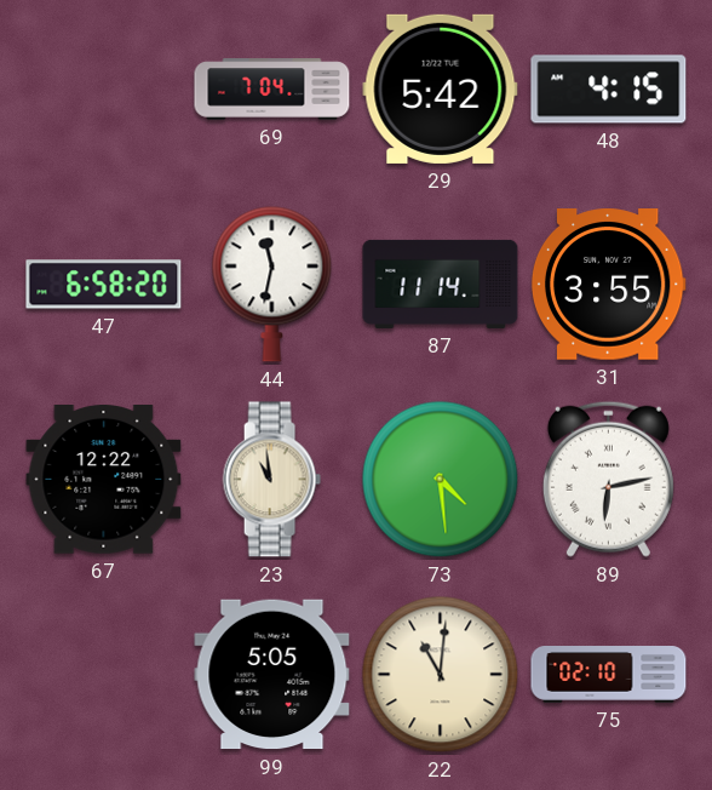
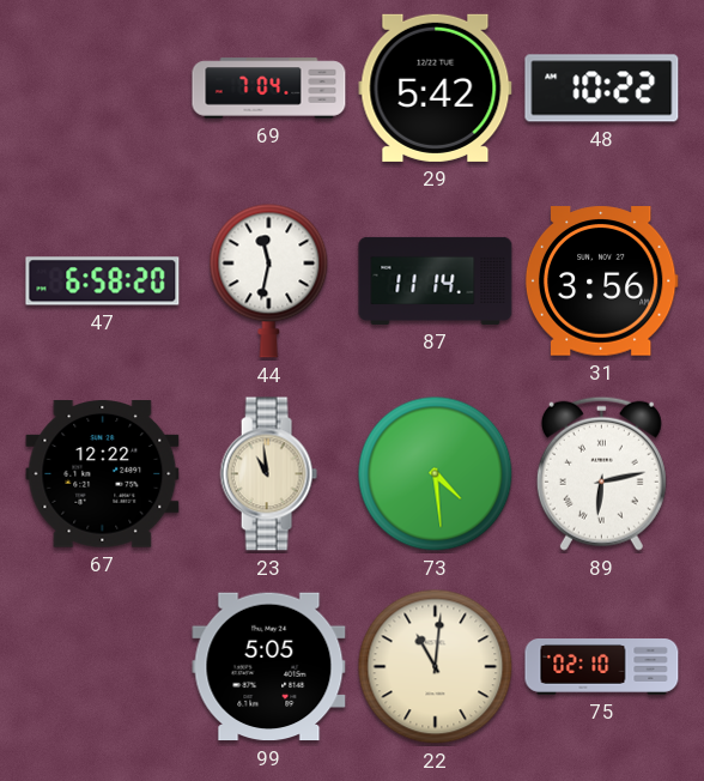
48: 4:15 -> 10:22
31: 3:55 -> 3:56
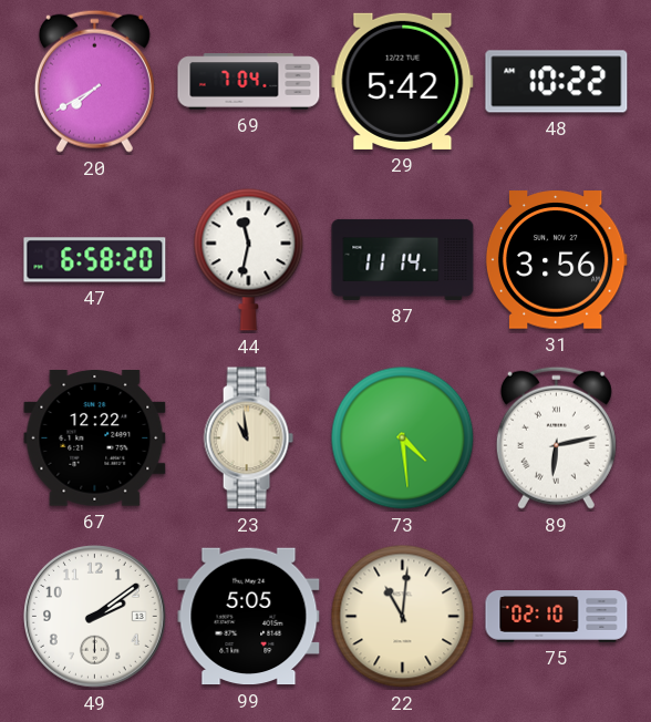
20: none -> 7:40
49: none -> 2:09
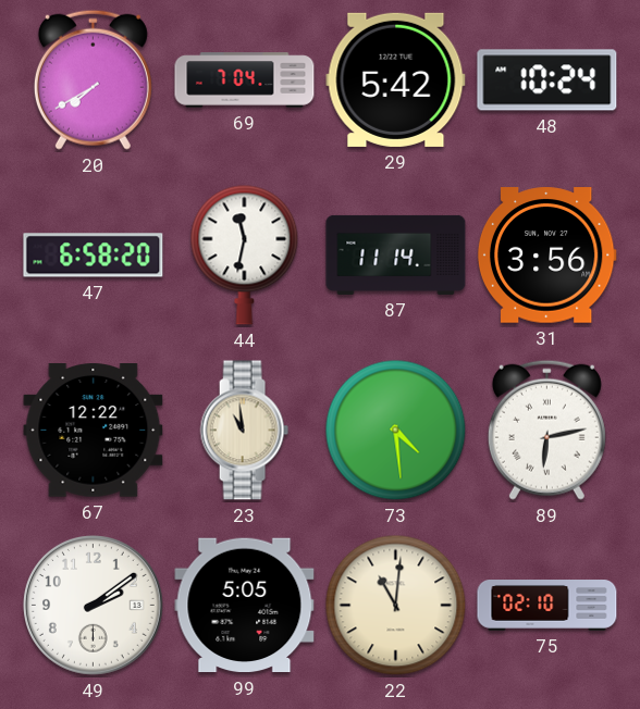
48: 10:22 -> 10:24
